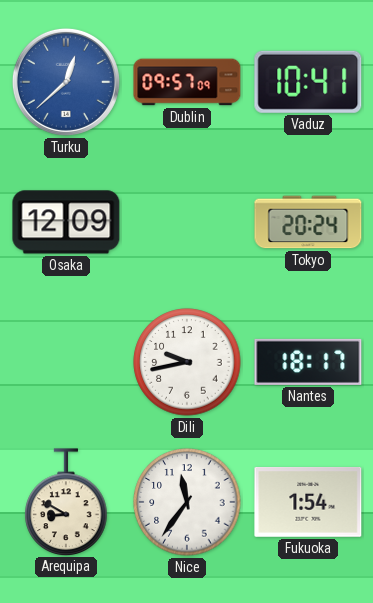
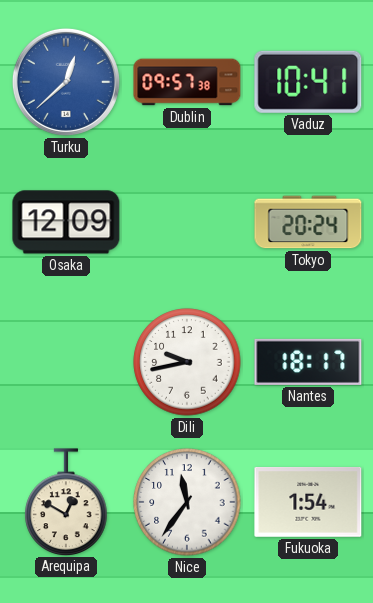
Dublin: 09:57:09 -> 09:57:38
Arequipa: 8:50 -> 12:50
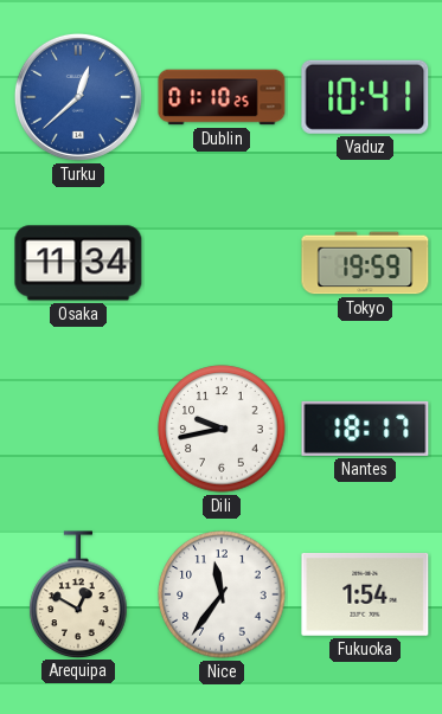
Dublin: 09:57 -> 01:10
Osaka: 12:09 -> 11:34
Tokyo: 20:24 -> 19:59
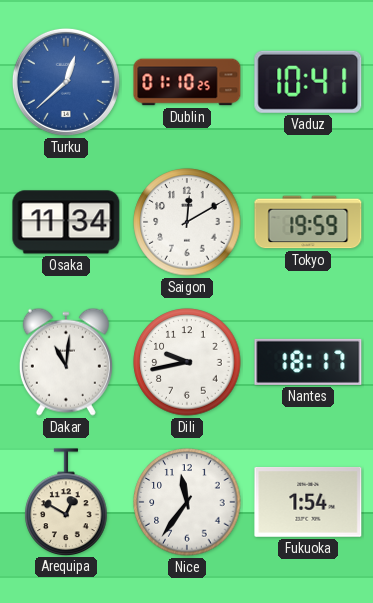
Saigon: none -> 12:10
Dakar: none -> 11:01
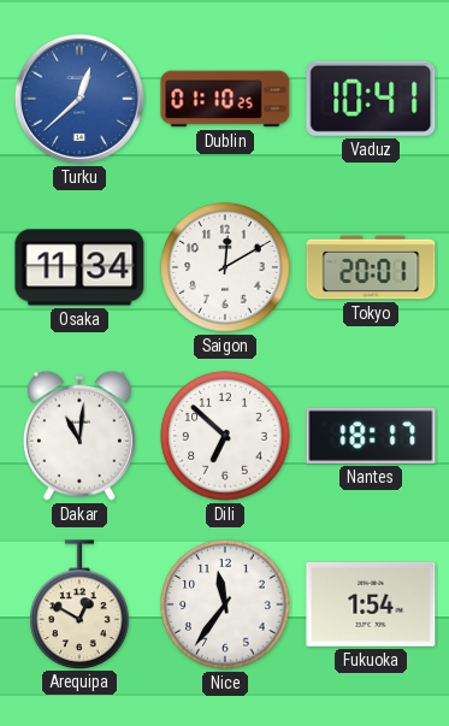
Tokyo: 19:59 -> 20:01
Dili: 9:43 -> 6:52
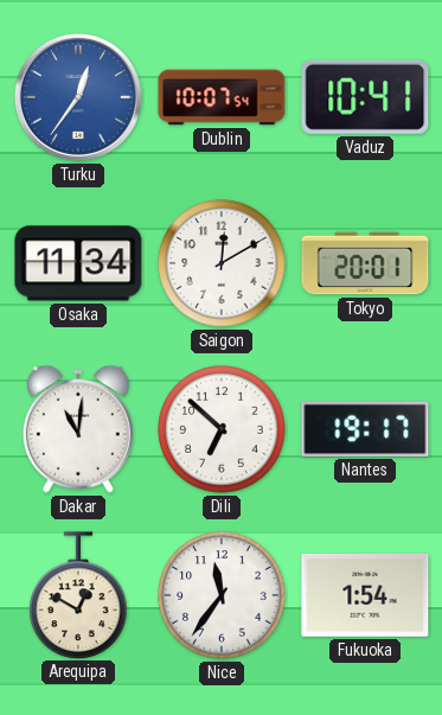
Turku: 12:38 -> 12:36
Dublin: 01:10 -> 10:07
Nantes: 18:17 -> 19:17
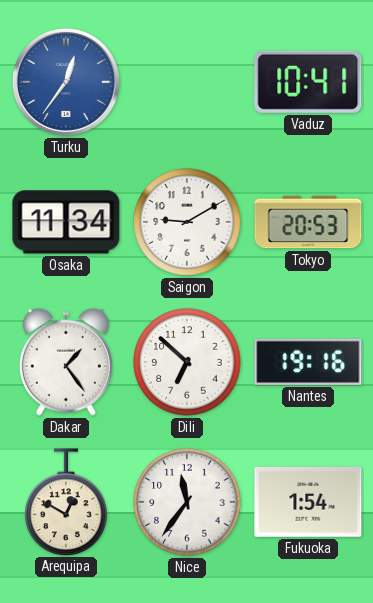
Dublin: 10:07 -> none
Saigon: 12:10 -> 9:10
Tokyo: 20:01 -> 20:53
Dakar: 11:01 -> 1:24
Nantes: 19:17 -> 19:16
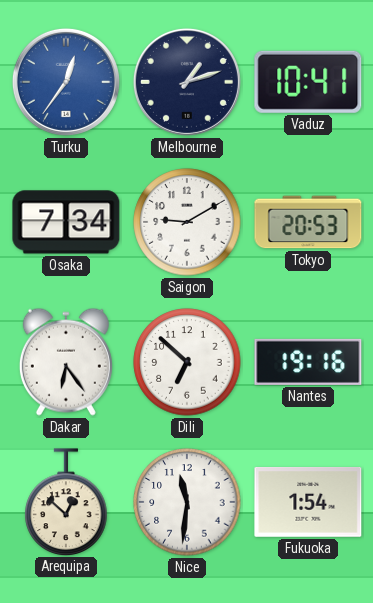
Melbourne: none -> 1:12
Osaka: 11:34 -> 7:34
Dakar: 1:24 -> 6:24
Arequipa: 12:50 -> 12:52
Nice: 11:36 -> 11:31
